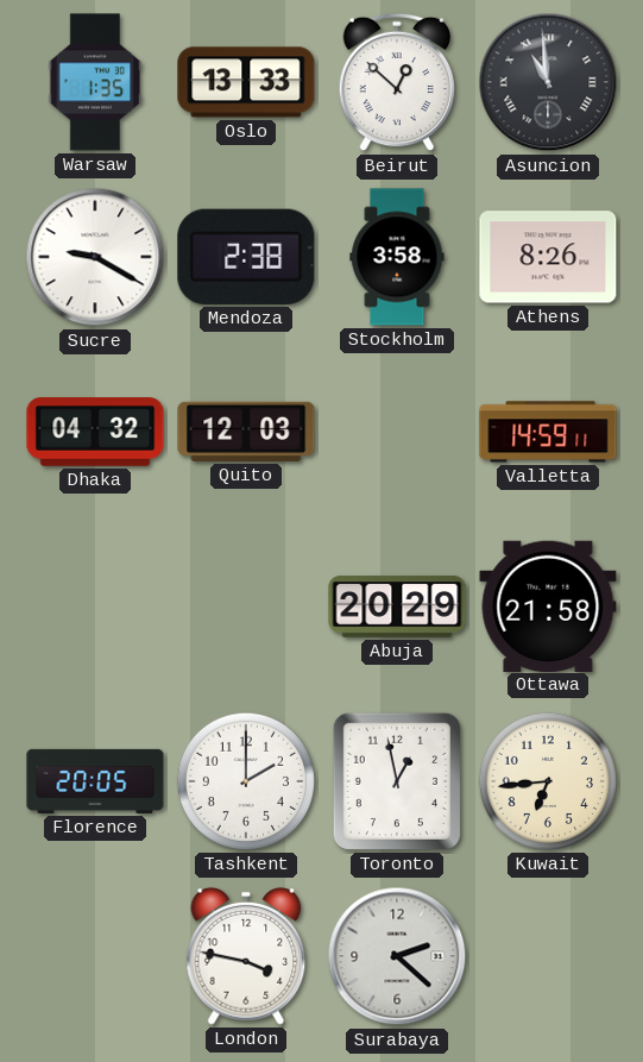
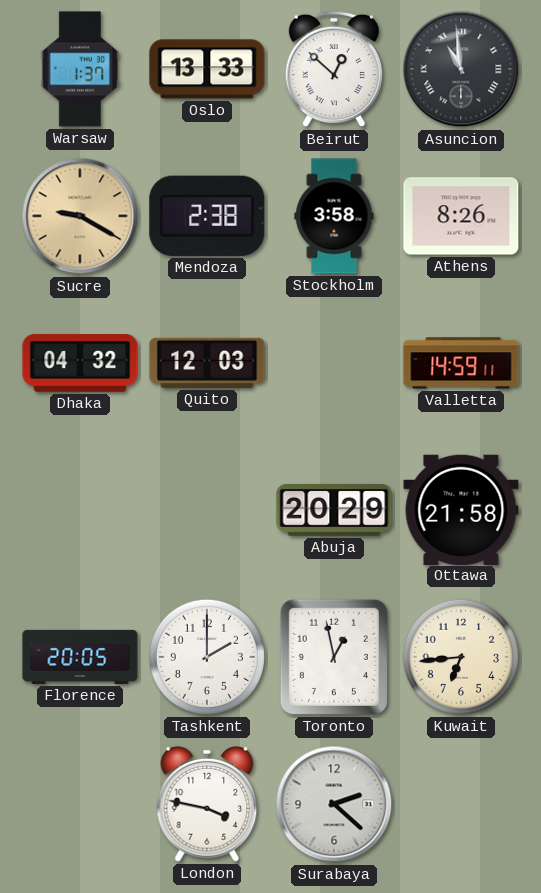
Warsaw: 1:35 -> 1:37
Sucre dial: white -> champagne
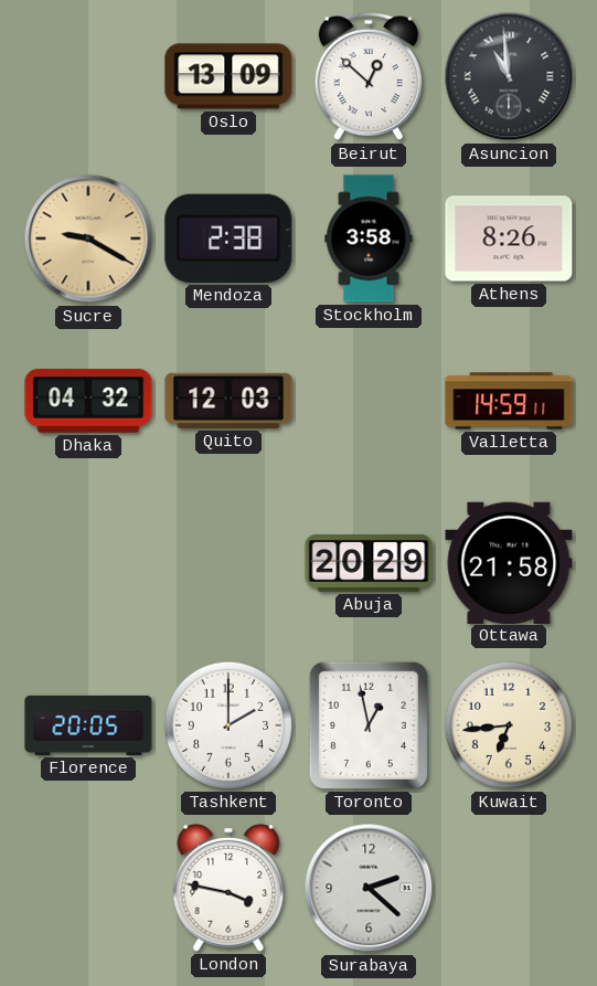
Warsaw: 1:37 -> none
Oslo: 13:33 -> 13:09
